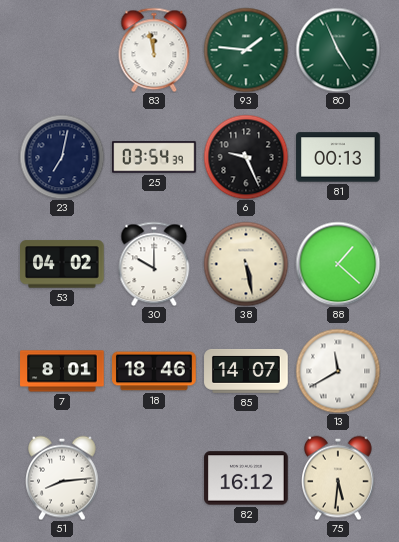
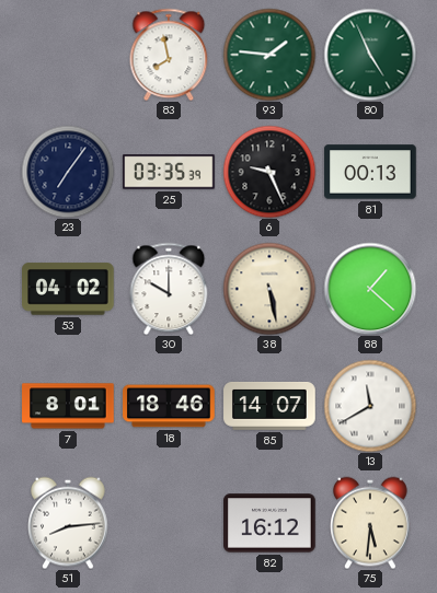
83: 11:58 -> 7:58
23: 7:02 -> 7:06
25: 03:54 -> 03:35
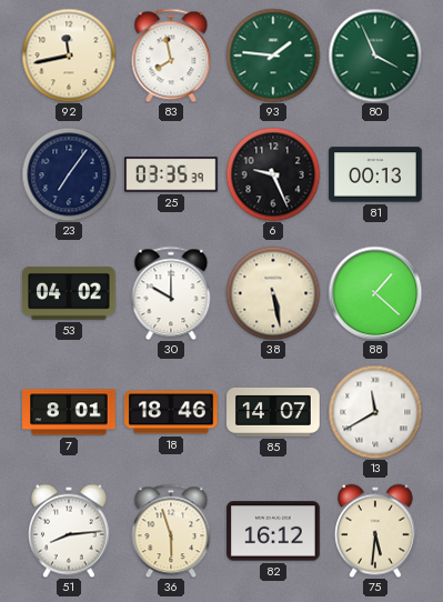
92: none -> 11:43
80: 4:56 -> 3:56
36: none -> 5:57
